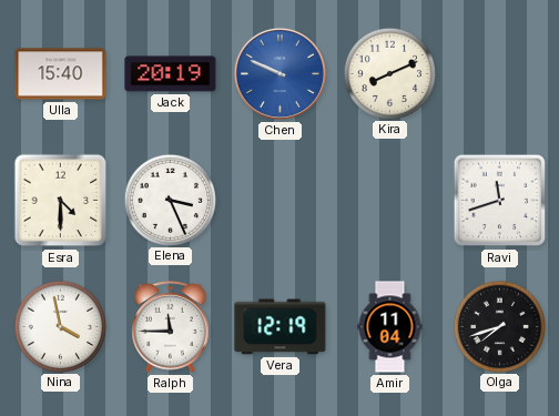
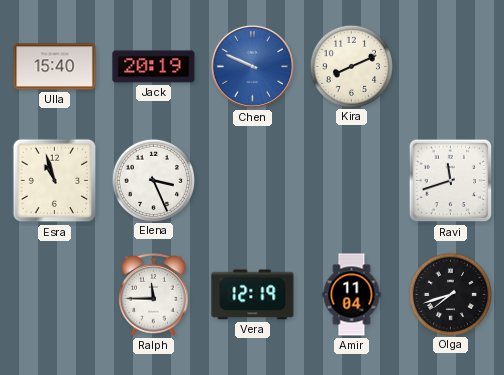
Esra: 4:30 -> 10:57
Nina: 3:58 -> none
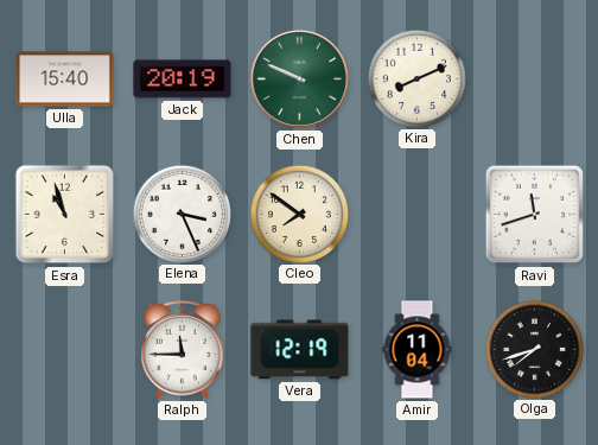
Chen dial: blue -> green
Cleo: none -> 7:51
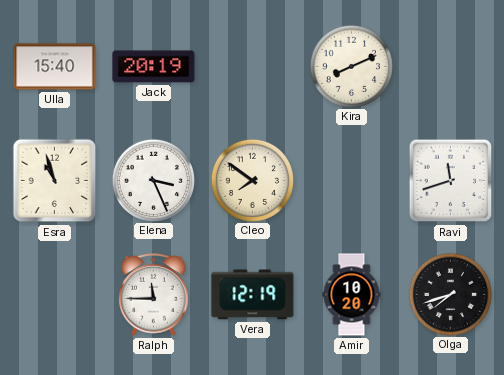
Chen: 9:49 -> none
Amir: 11:04 -> 10:20
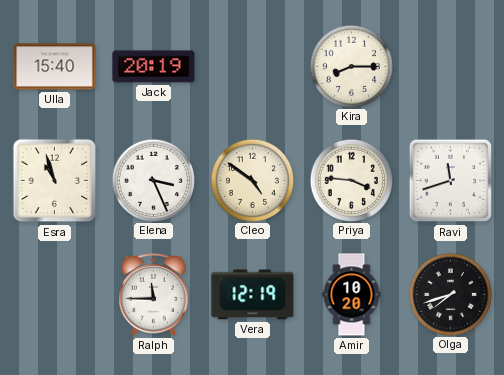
Kira: 8:11 -> 8:15
Cleo: 7:51 -> 4:51
Priya: none -> 3:46
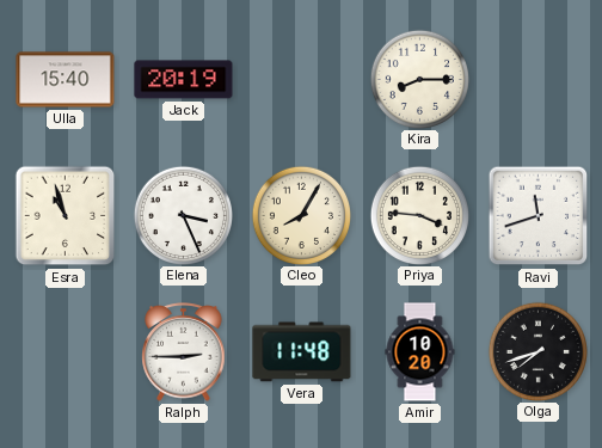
Cleo: 4:51 -> 8:05
Ralph: 11:45 -> 2:45
Vera: 12:19 -> 11:48
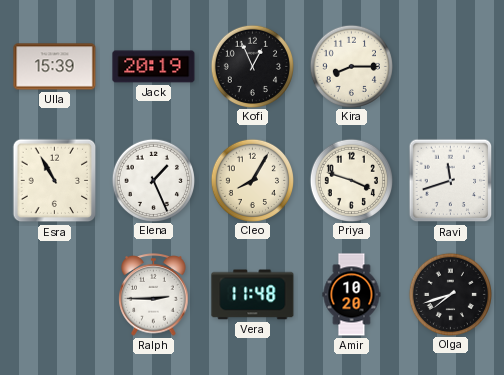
Ulla: 15:40 -> 15:39
Kofi: none -> 12:56
Esra: 10:57 -> 10:55
Elena: 3:26 -> 1:26
Priya: 3:46 -> 3:48
